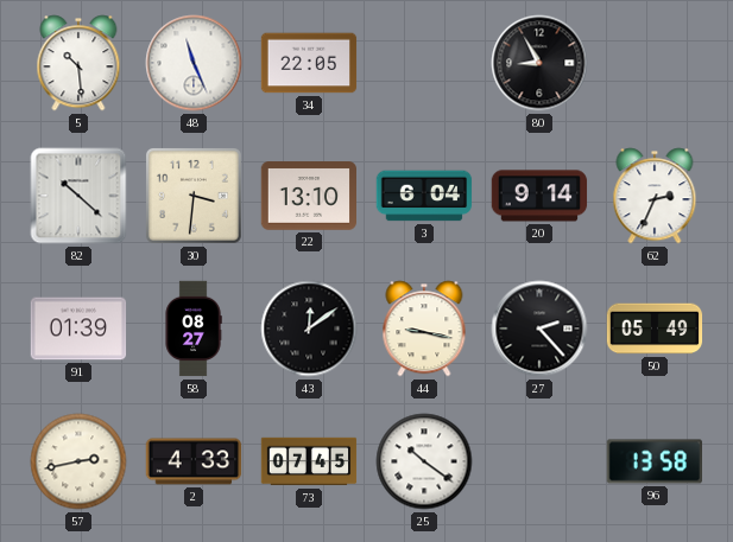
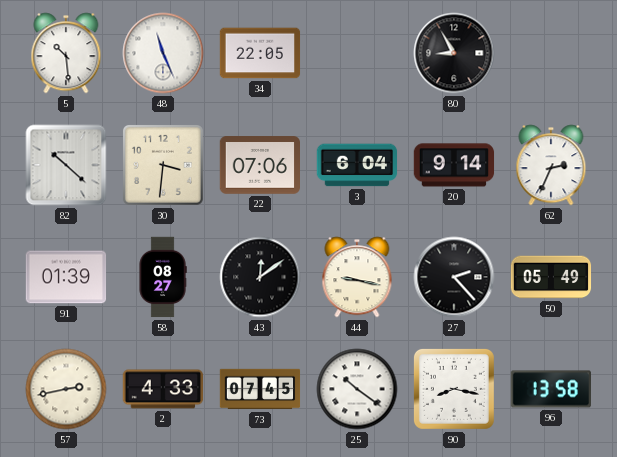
22: 13:10 -> 07:06
90: none -> 8:17
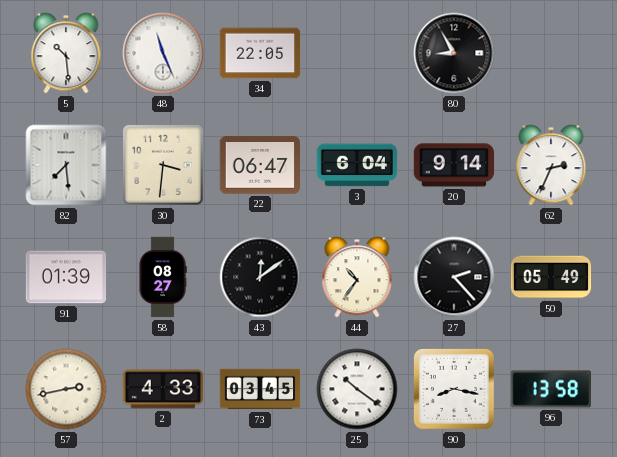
82: 10:22 -> 7:29
22: 07:06 -> 06:47
44: 9:17 -> 10:36
73: 07:45 -> 03:45
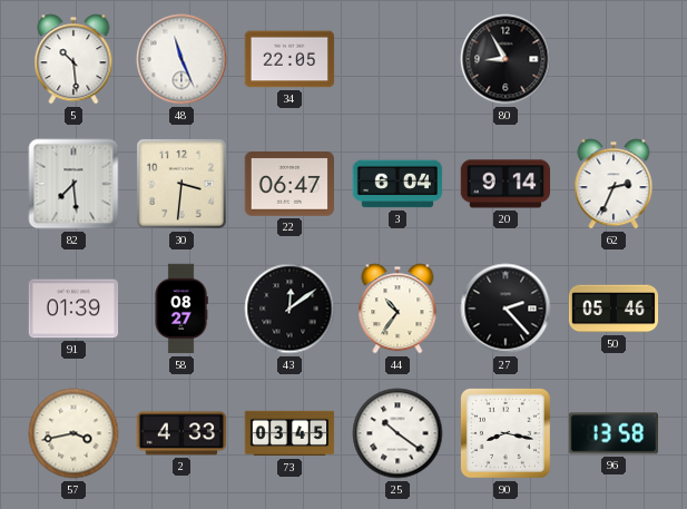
50: 05:49 -> 05:46
57: 2:43 -> 3:43
